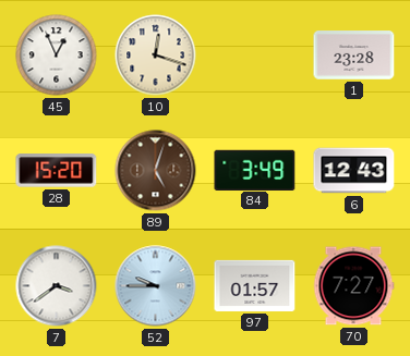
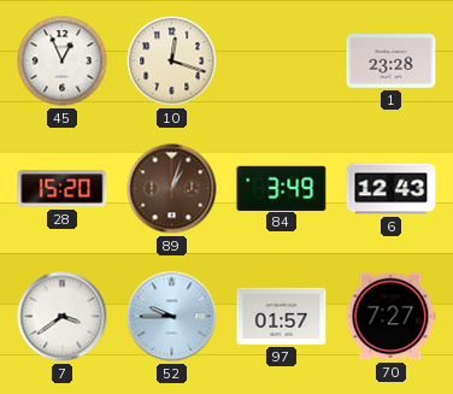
89: 5:03 -> 1:03
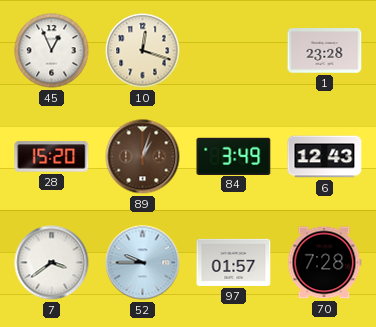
70: 7:27 -> 7:28
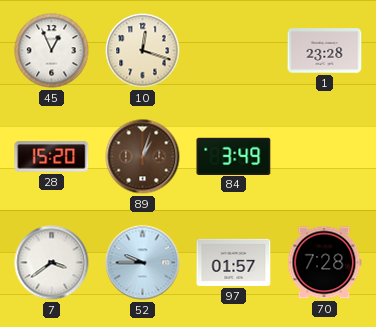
6: 12:43 -> none
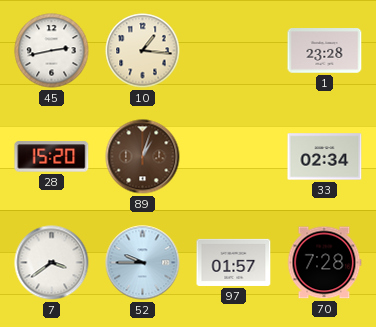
45: 12:56 -> 2:43
10: 12:18 -> 1:16
84: 3:49 -> none
33: none -> 02:34
